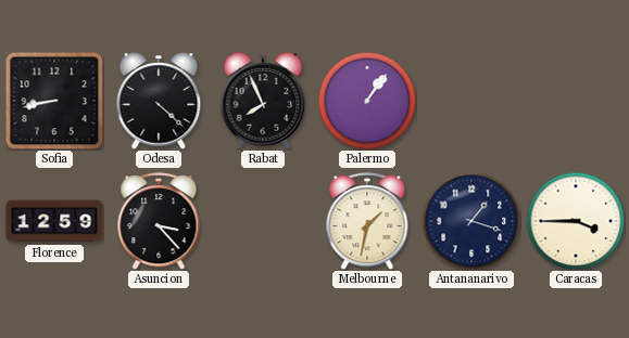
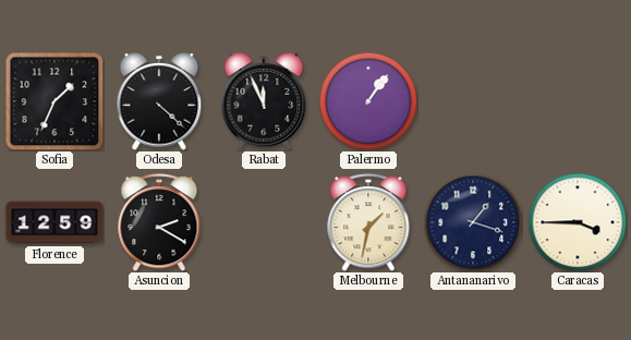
Sofia: 8:43 -> 1:34
Rabat: 7:56 -> 11:56
Asuncion: 3:23 -> 2:20
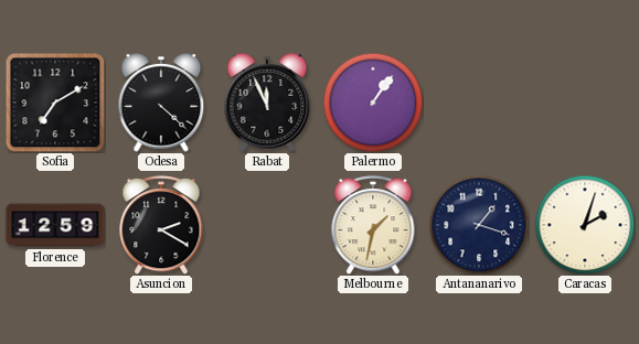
Sofia: 1:34 -> 7:10
Caracas: 3:45 -> 2:03
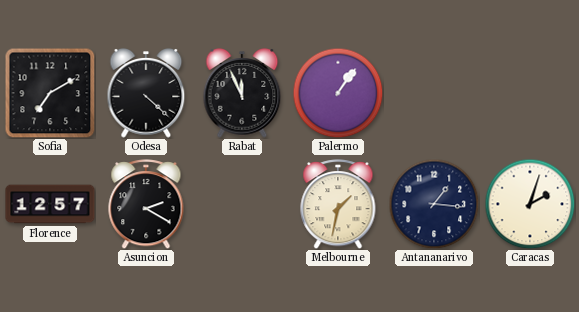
Florence: 12:59 -> 12:57
Antananarivo: 1:18 -> 1:16
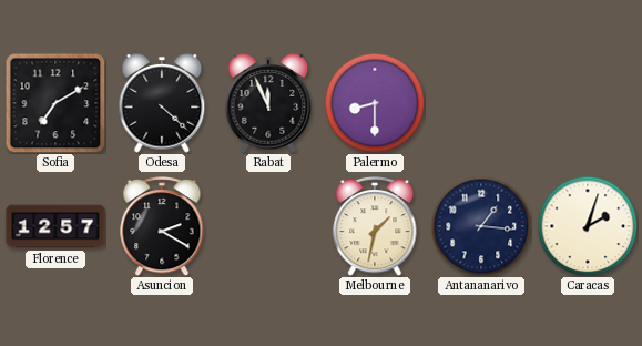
Palermo: 1:06 -> 8:30
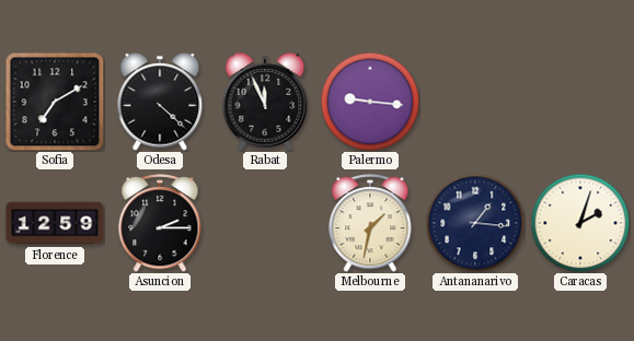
Palermo: 8:30 -> 9:16
Florence: 12:57 -> 12:59
Asuncion: 2:20 -> 2:15
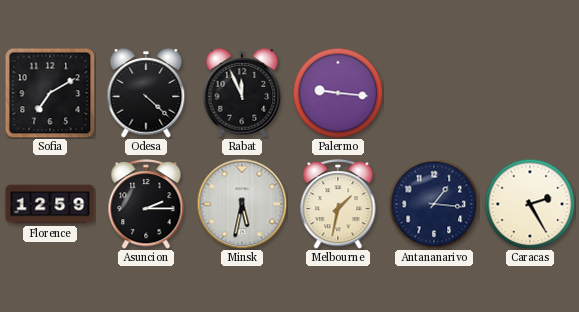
Minsk: none -> 5:32
Caracas: 2:03 -> 2:25
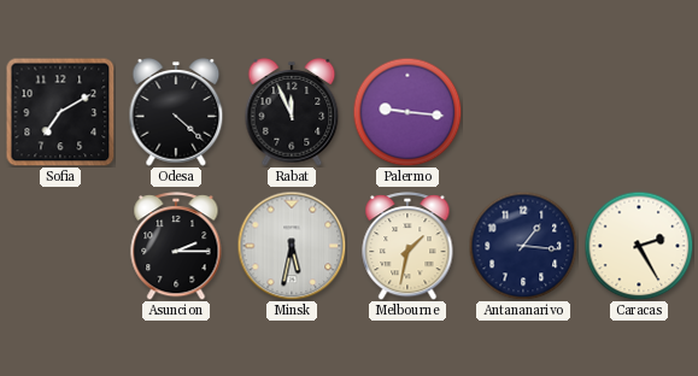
Florence: 12:59 -> none
